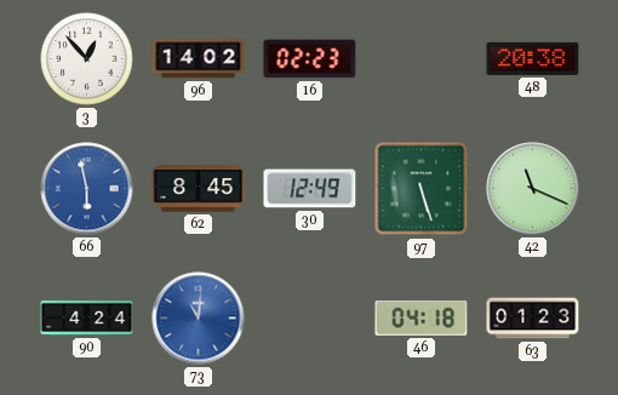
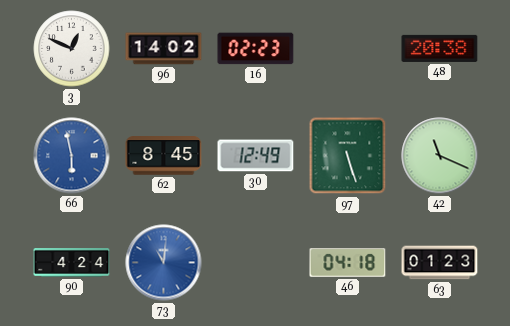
3: 12:53 -> 12:49
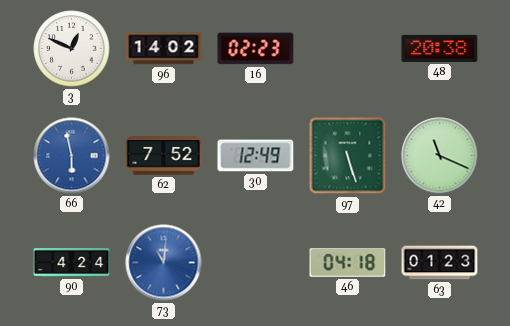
62: 8:45 -> 7:52
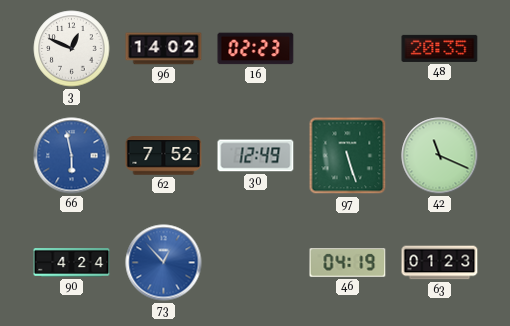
48: 20:38 -> 20:35
73: 11:01 -> 12:53
46: 04:18 -> 04:19
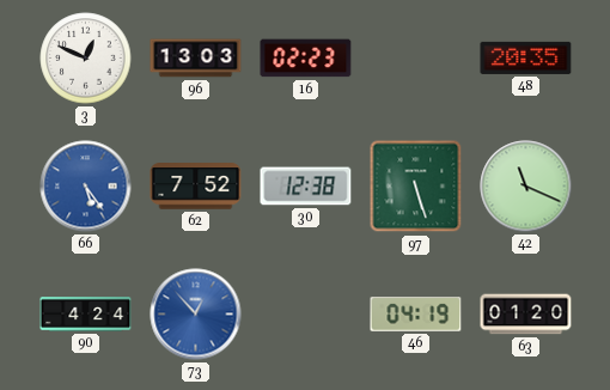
96: 14:02 -> 13:03
66: 5:58 -> 5:24
30: 12:49 -> 12:38
63: 01:23 -> 01:20
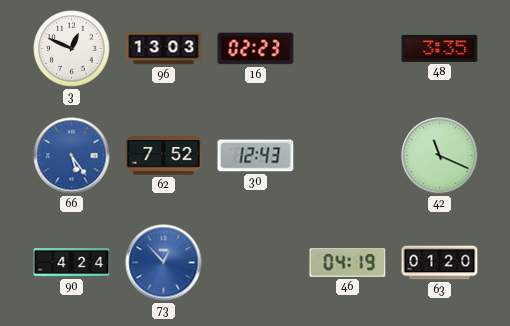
48: 20:35 -> 3:35
30: 12:38 -> 12:43
97: 5:27 -> none
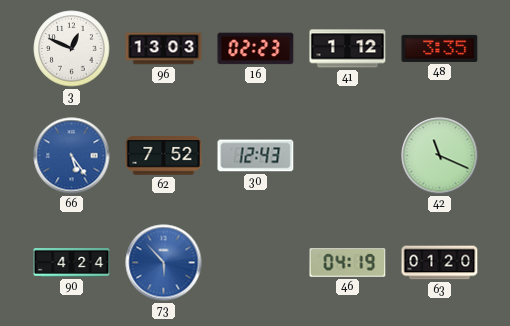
41: none -> 1:12
73: 12:53 -> 5:53
